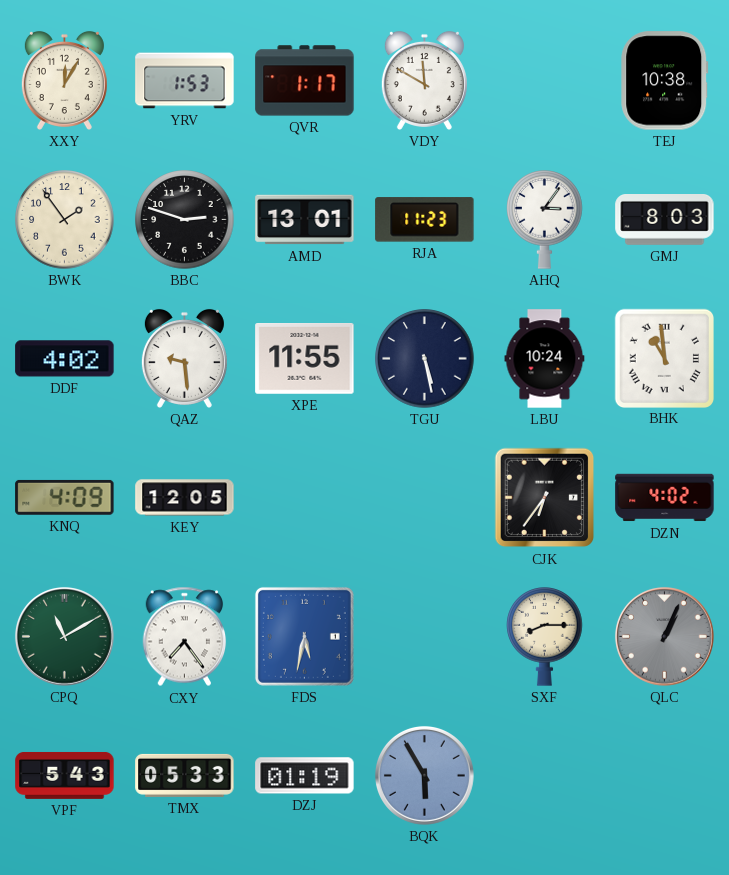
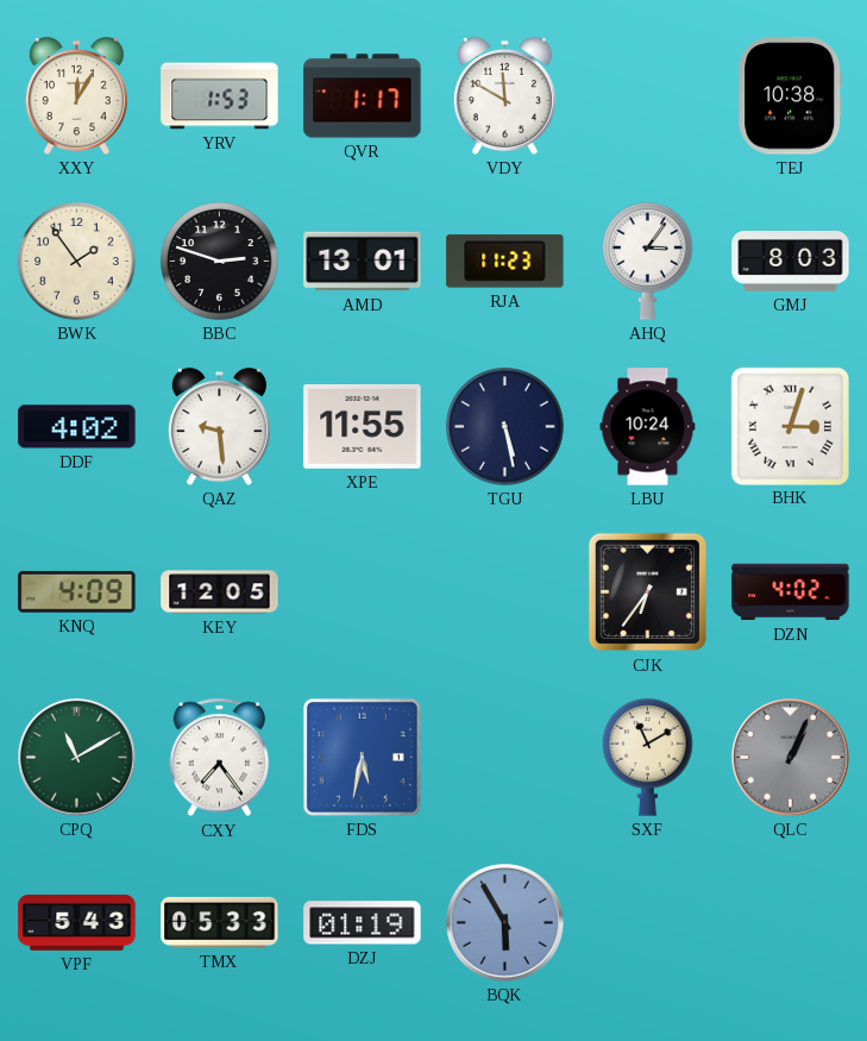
BHK: 10:59 -> 3:03
SXF: 8:15 -> 11:10
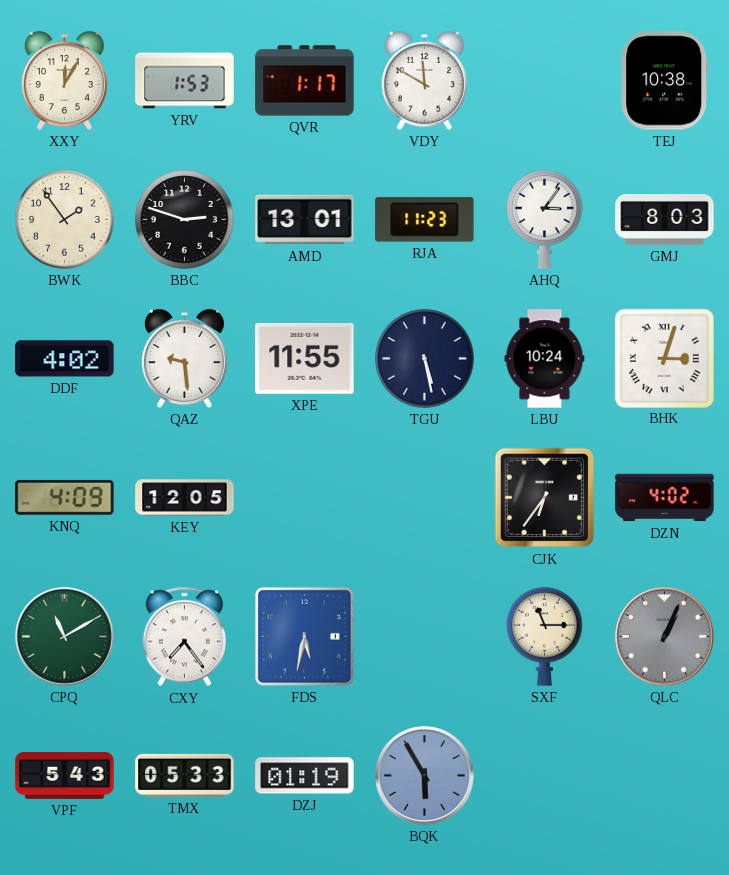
SXF: 11:10 -> 11:15
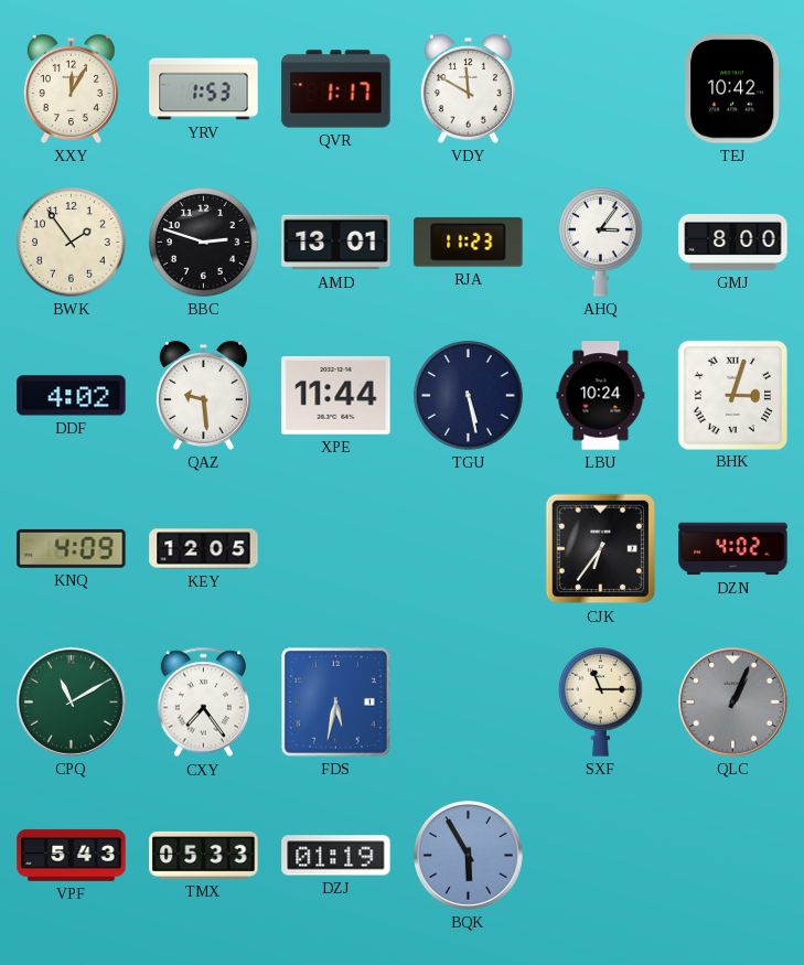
TEJ: 10:38 -> 10:42
GMJ: 8:03 -> 8:00
XPE: 11:55 -> 11:44
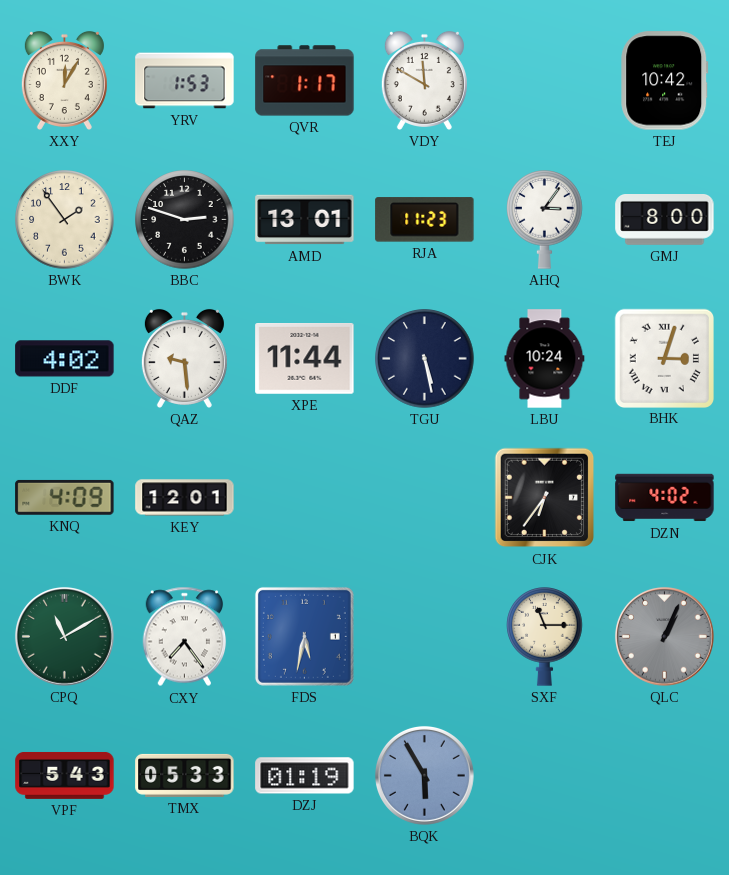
KEY: 12:05 -> 12:01
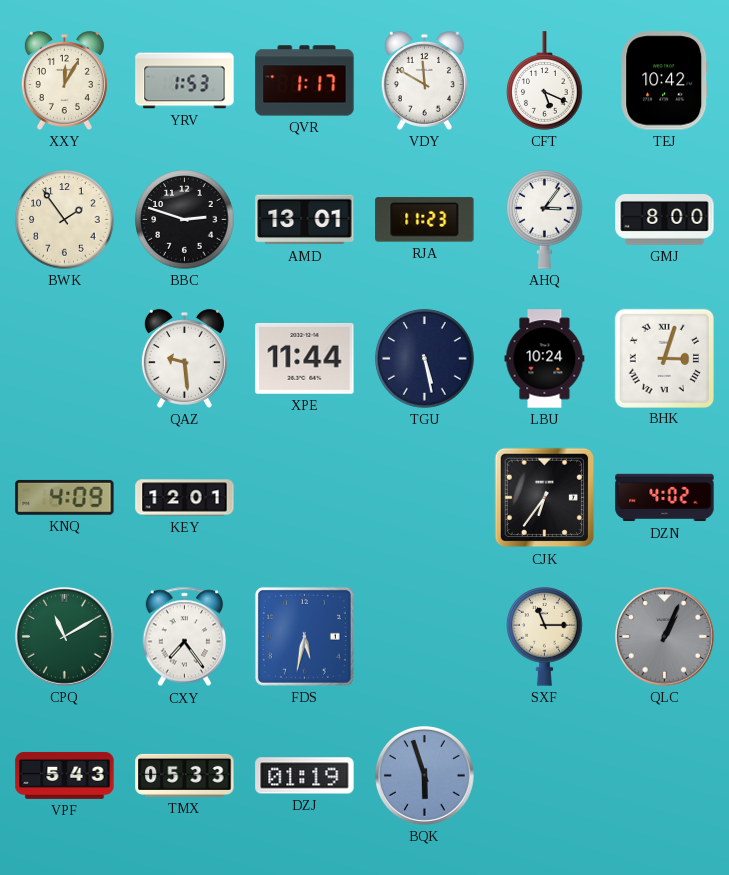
CFT: none -> 5:19
DDF: 4:02 -> none
BQK: 5:55 -> 5:57
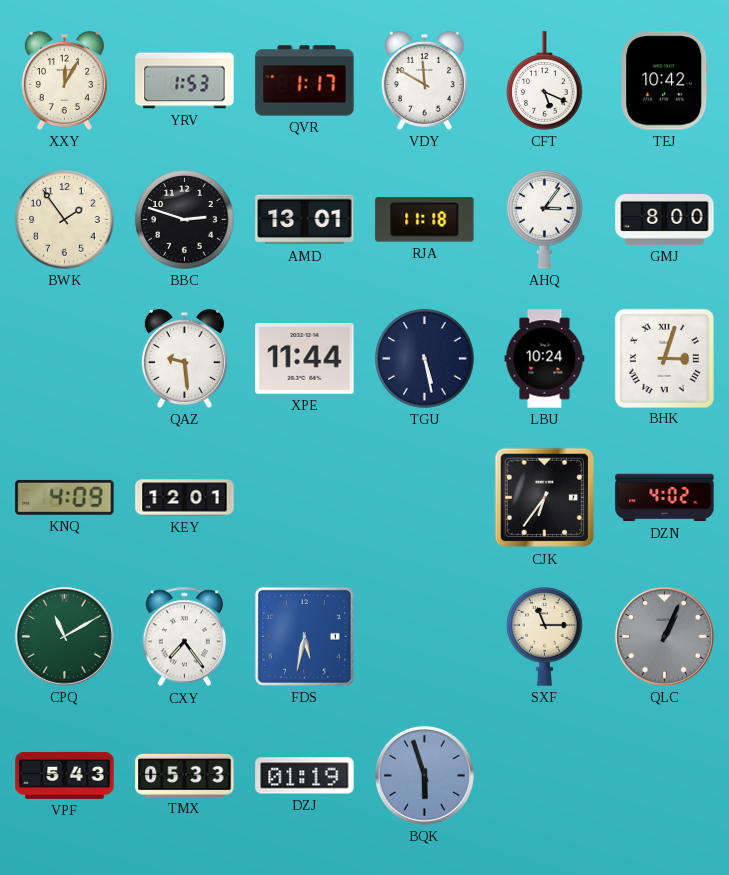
RJA: 11:23 -> 11:18
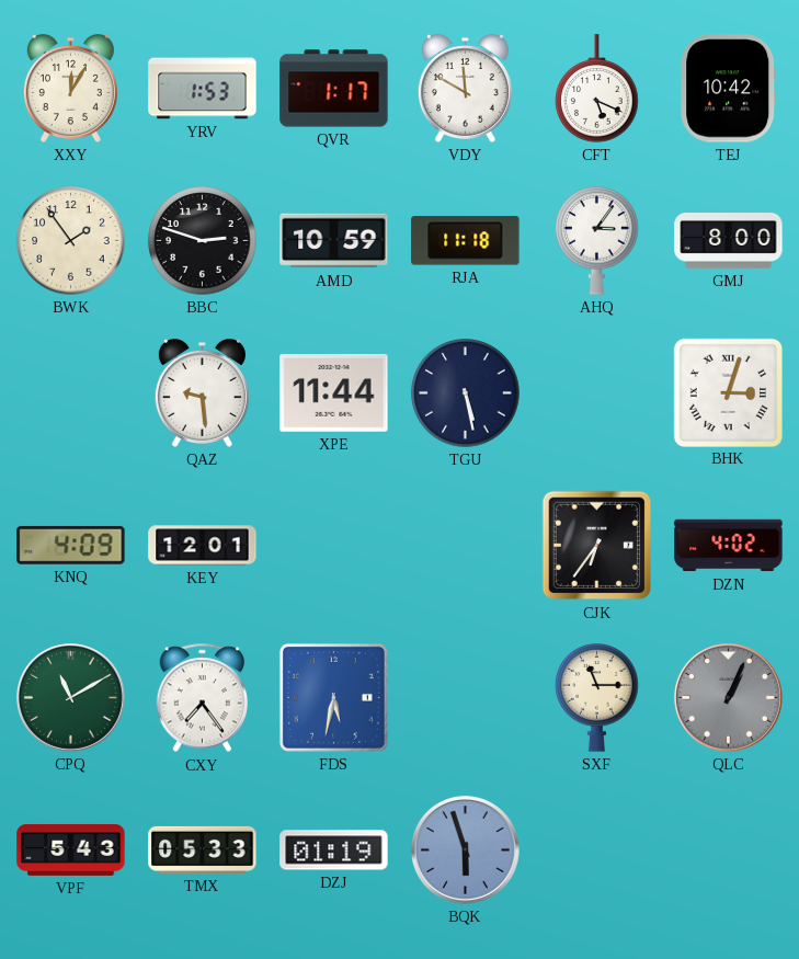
AMD: 13:01 -> 10:59
LBU: 10:24 -> none
